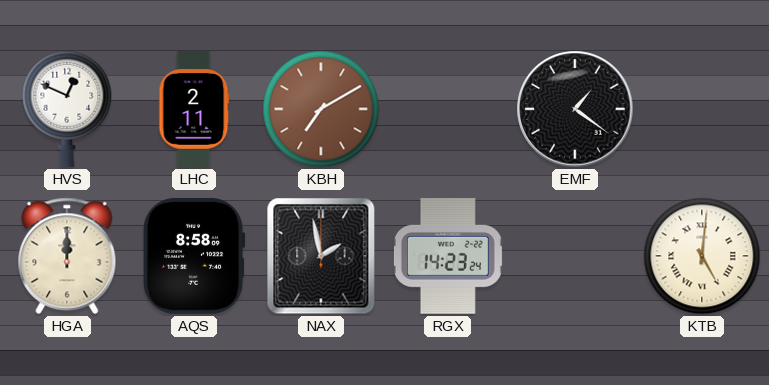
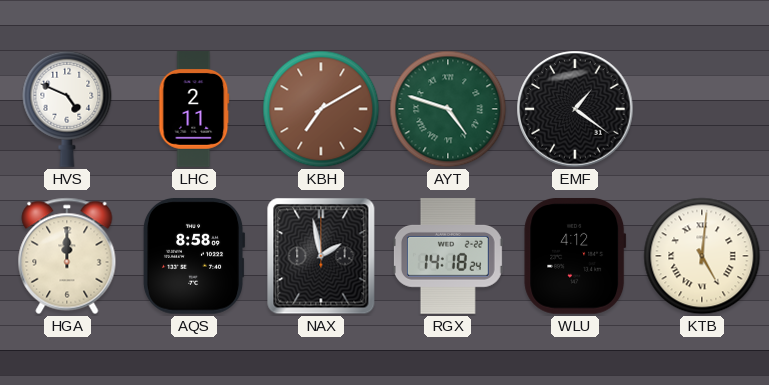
HVS: 12:49 -> 4:49
AYT: none -> 4:48
RGX: 14:23 -> 14:18
WLU: none -> 4:12
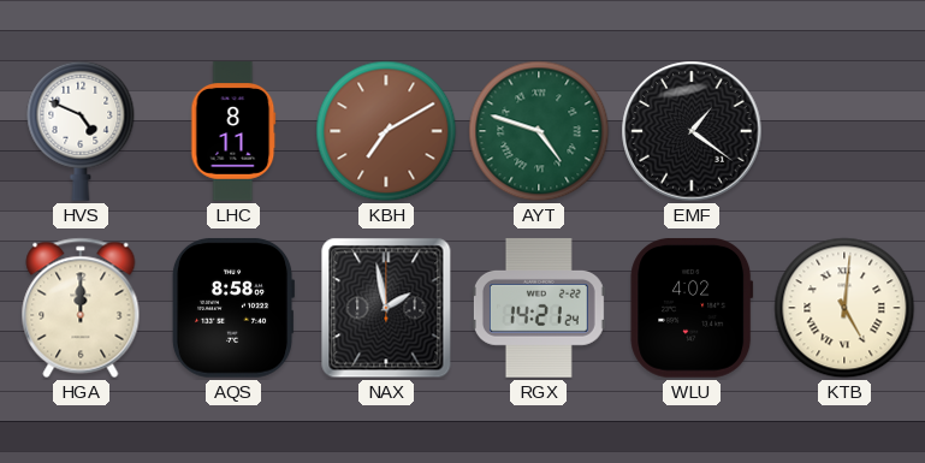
LHC: 2:11 -> 8:11
RGX: 14:18 -> 14:21
WLU: 4:12 -> 4:02
